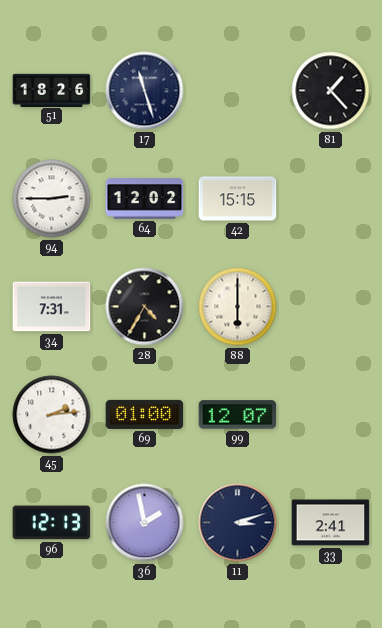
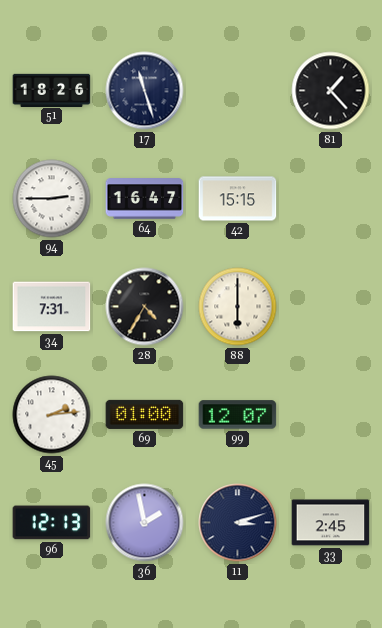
64: 12:02 -> 16:47
33: 2:41 -> 2:45
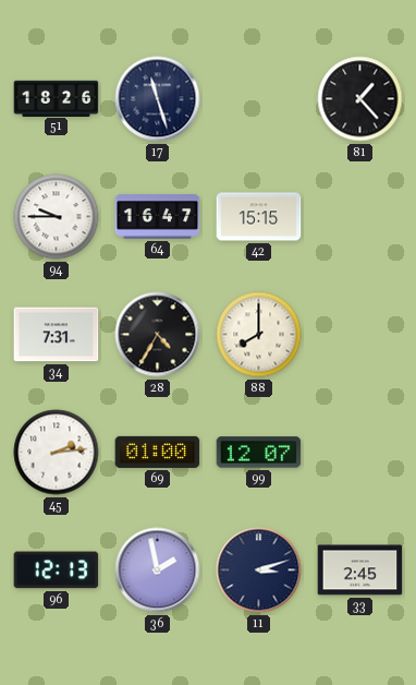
94: 2:45 -> 9:45
88: 6:00 -> 8:00
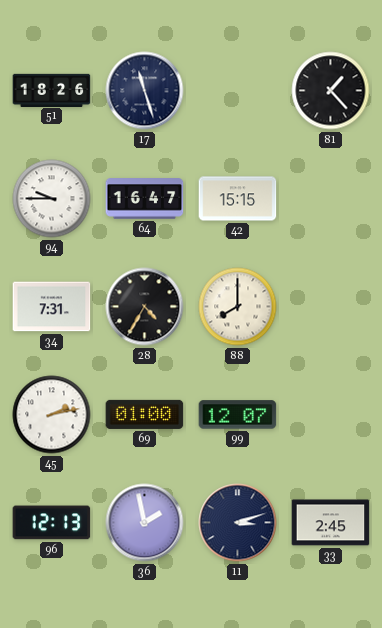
45: 2:14 -> 2:13
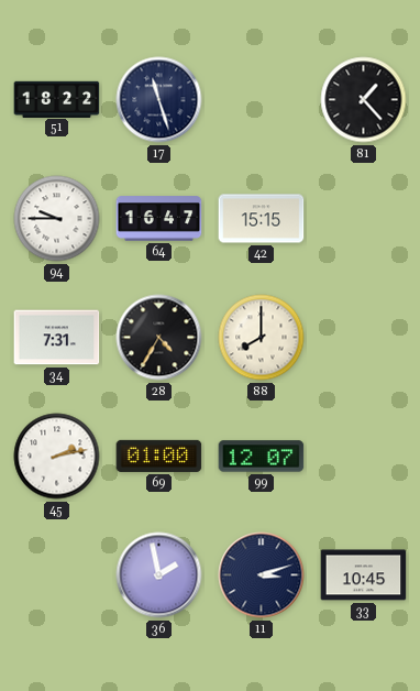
51: 18:26 -> 18:22
96: 12:13 -> none
33: 2:45 -> 10:45
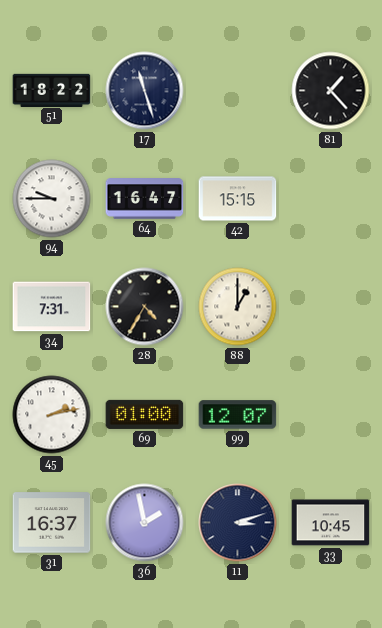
88: 8:00 -> 1:00
31: none -> 16:37
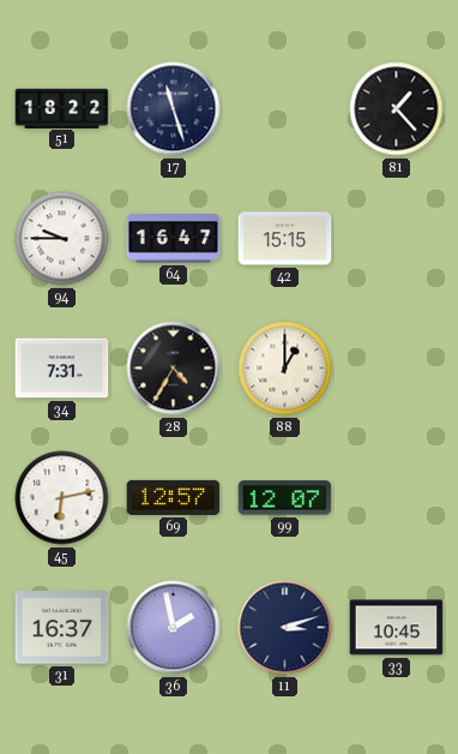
45: 2:13 -> 6:13
69: 01:00 -> 12:57
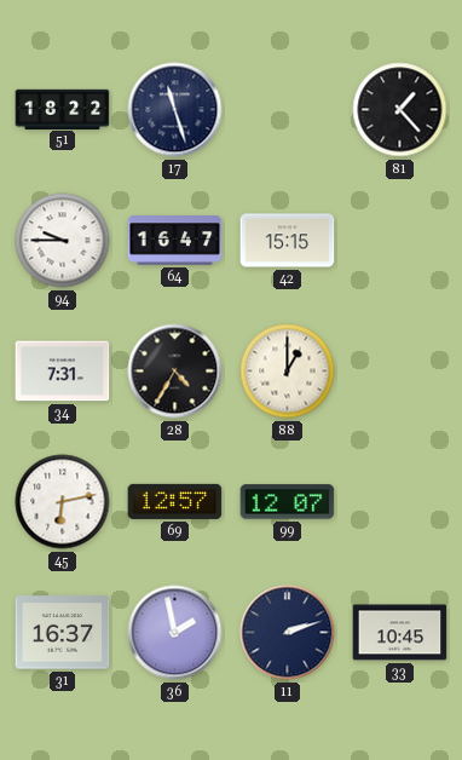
11: 3:12 -> 2:12
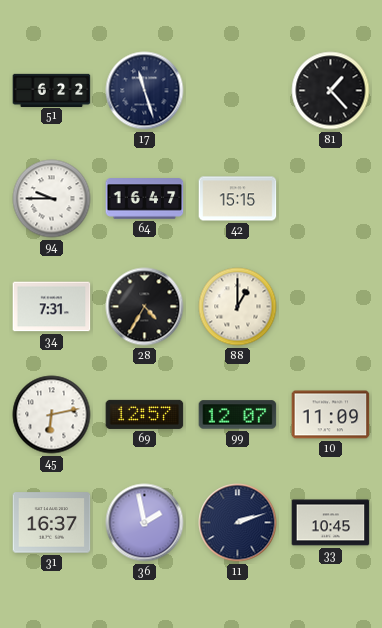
51: 18:22 -> 6:22
10: none -> 11:09
